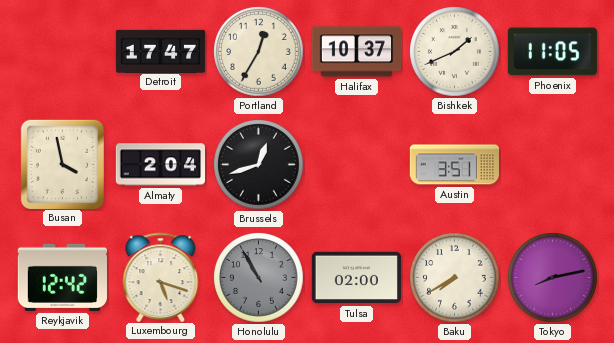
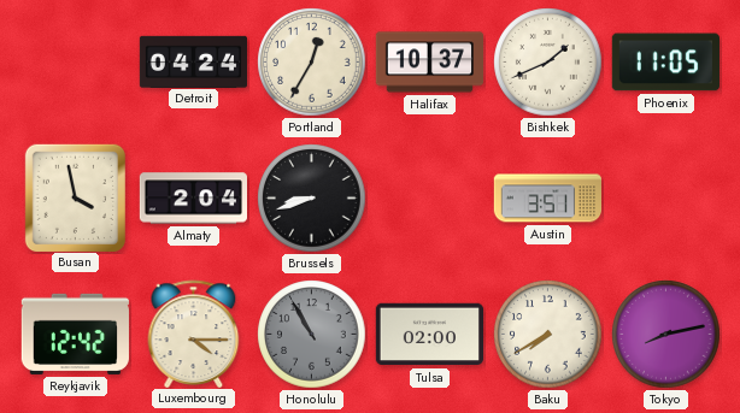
Detroit: 17:47 -> 04:24
Brussels: 12:42 -> 8:42
Luxembourg: 5:18 -> 4:15
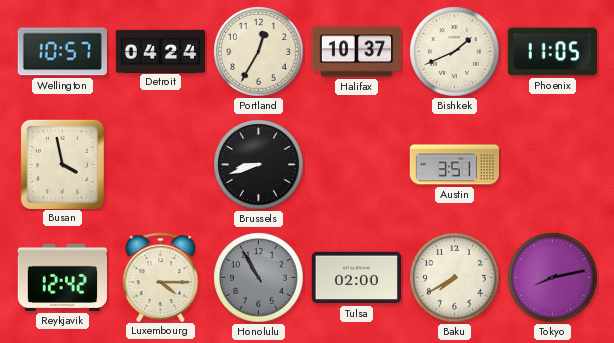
Wellington: none -> 10:57
Almaty: 2:04 -> none
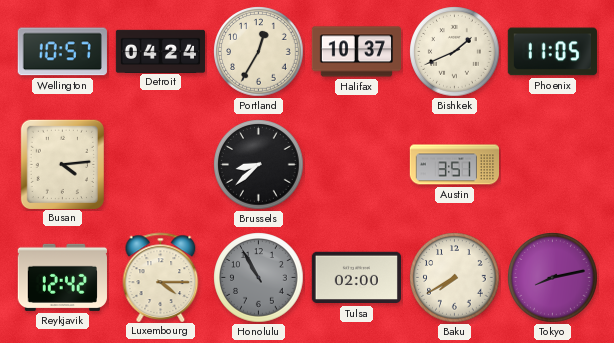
Busan: 3:58 -> 4:14
Brussels: 8:42 -> 8:38
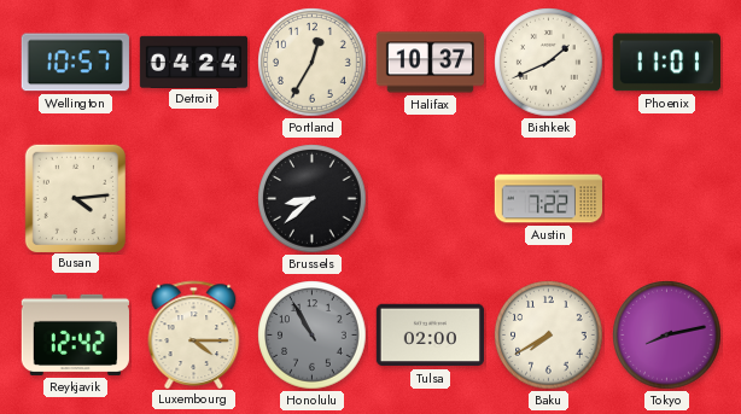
Phoenix: 11:05 -> 11:01
Austin: 3:51 -> 7:22
